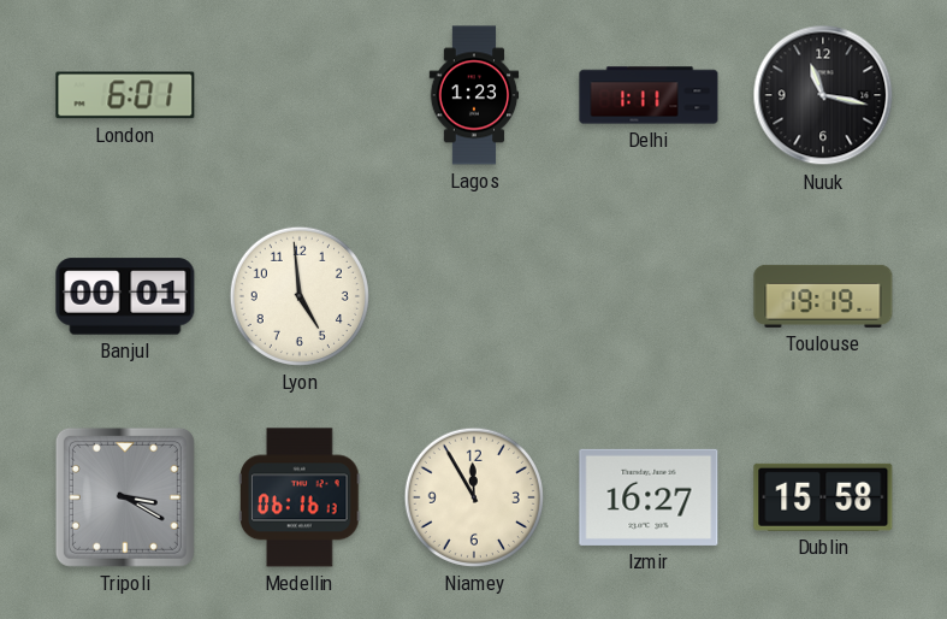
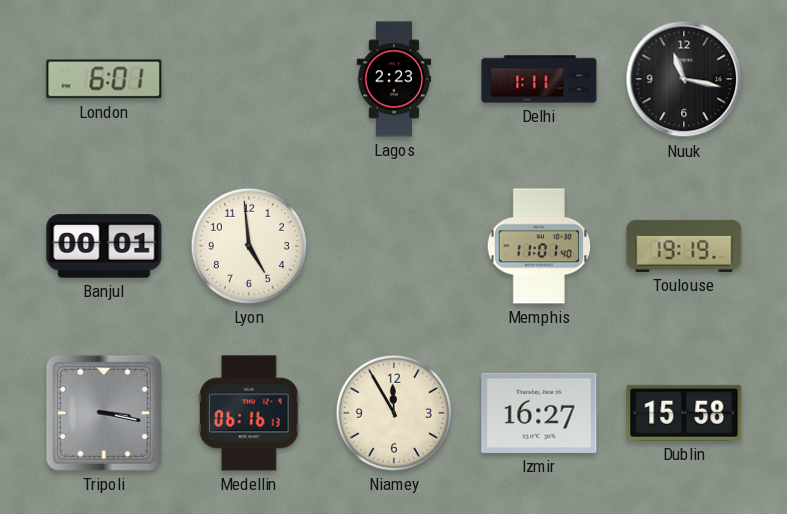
Lagos: 1:23 -> 2:23
Memphis: none -> 11:01
Tripoli: 3:20 -> 3:17
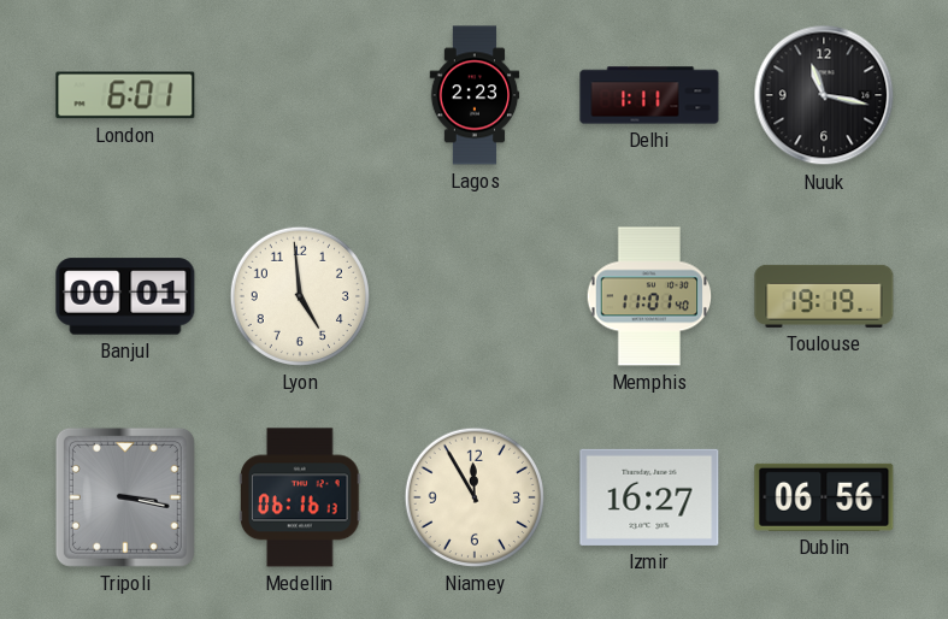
Dublin: 15:58 -> 06:56
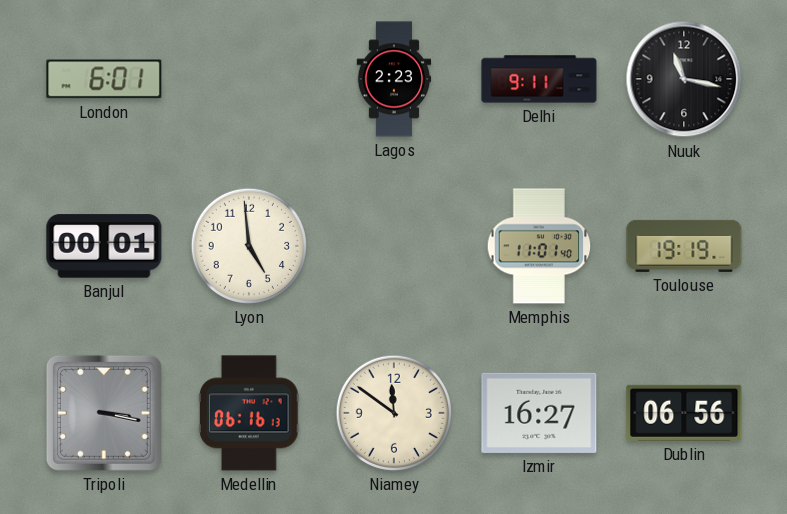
Delhi: 1:11 -> 9:11
Niamey: 11:55 -> 11:51
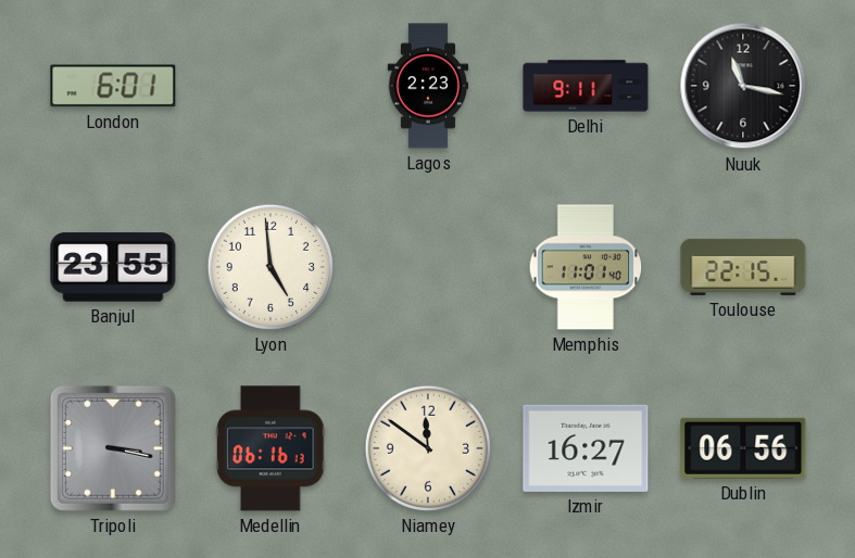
Banjul: 00:01 -> 23:55
Toulouse: 19:19 -> 22:15
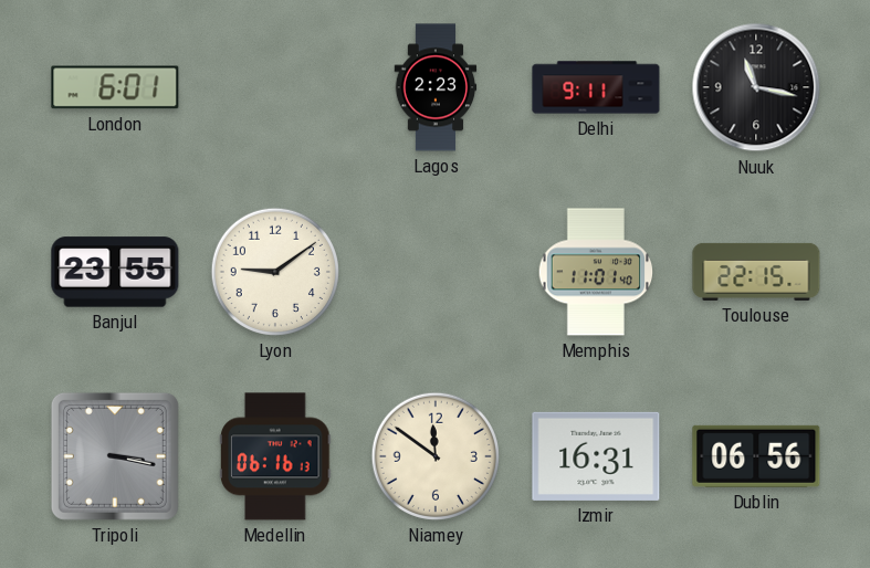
Lyon: 4:59 -> 9:09
Izmir: 16:27 -> 16:31
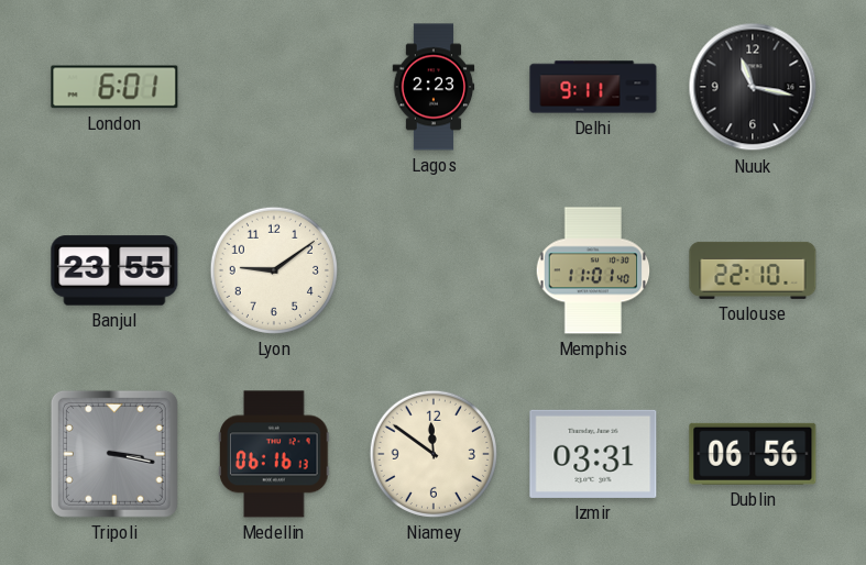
Toulouse: 22:15 -> 22:10
Izmir: 16:31 -> 03:31
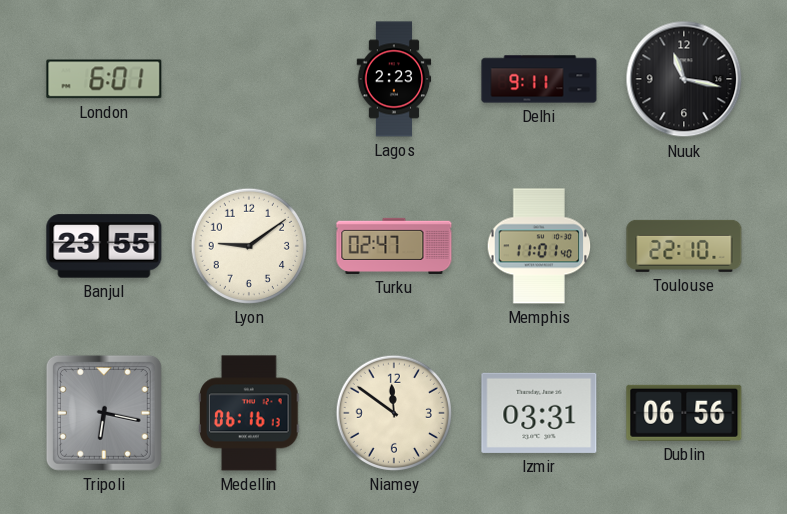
Turku: none -> 02:47
Tripoli: 3:17 -> 6:17
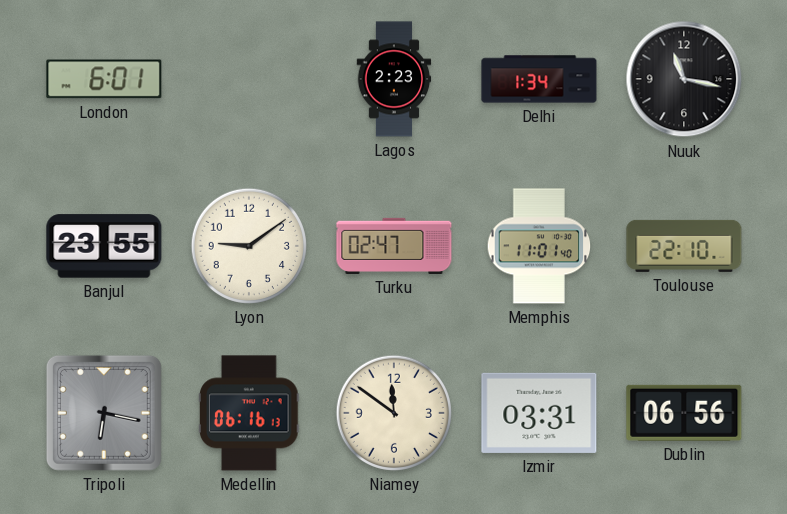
Delhi: 9:11 -> 1:34
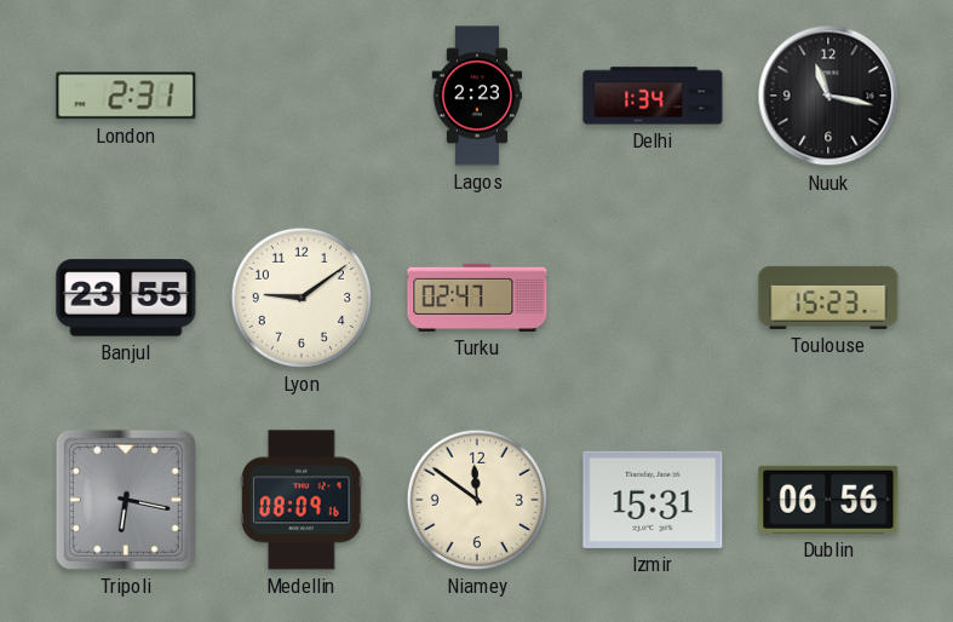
London: 6:01 -> 2:31
Memphis: 11:01 -> none
Toulouse: 22:10 -> 15:23
Medellin: 06:16 -> 08:09
Izmir: 03:31 -> 15:31
